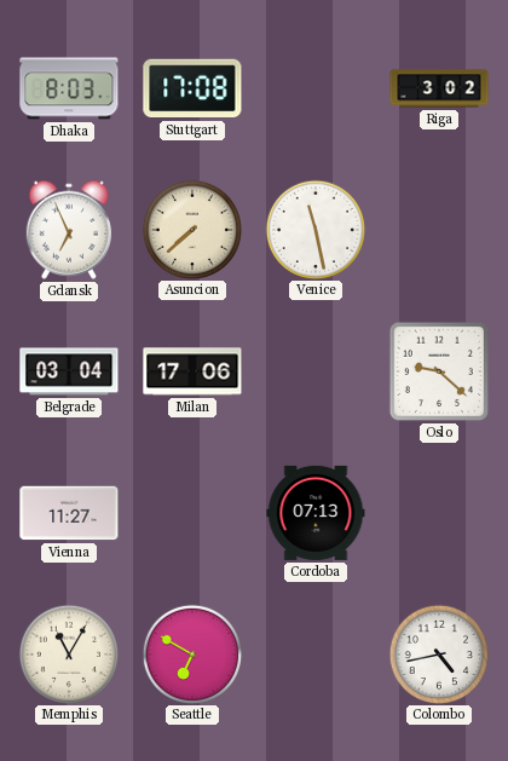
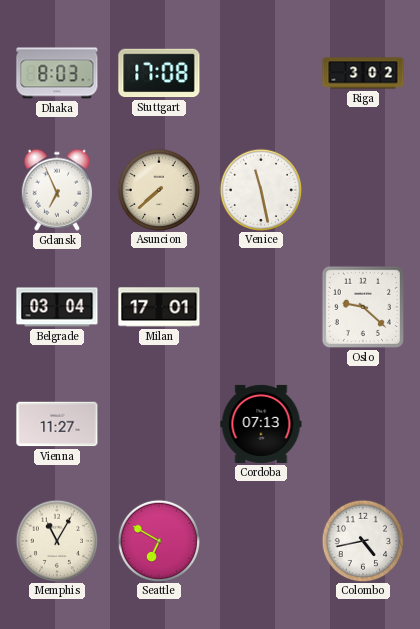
Milan: 17:06 -> 17:01
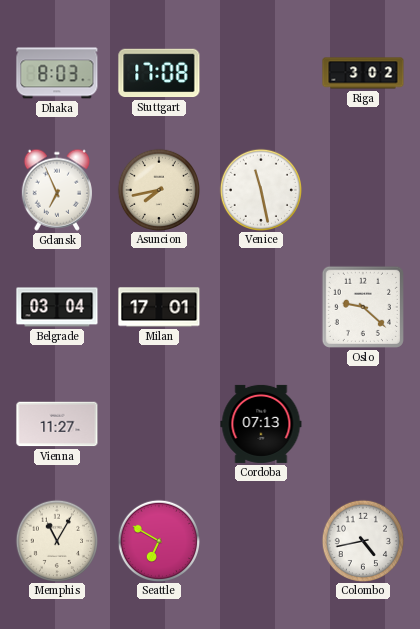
Asuncion: 7:38 -> 7:43
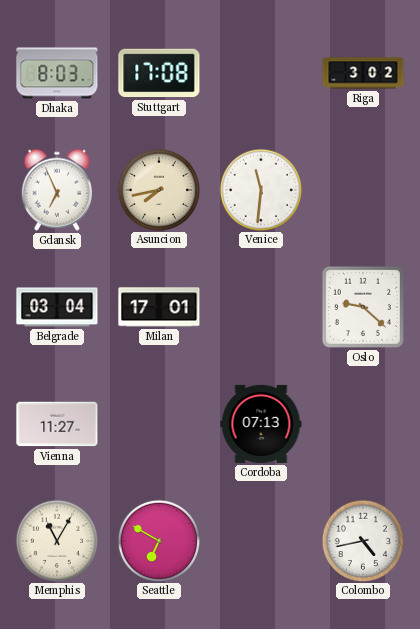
Venice: 11:28 -> 11:31
